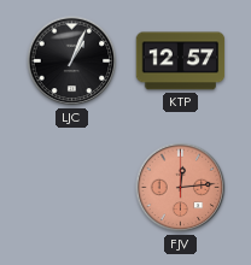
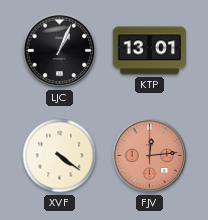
KTP: 12:57 -> 13:01
XVF: none -> 4:21
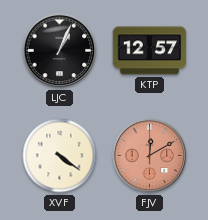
KTP: 13:01 -> 12:57
FJV: 12:14 -> 12:10
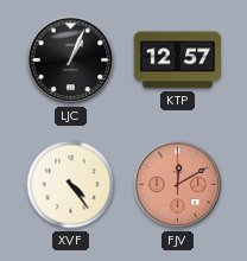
XVF: 4:21 -> 4:24
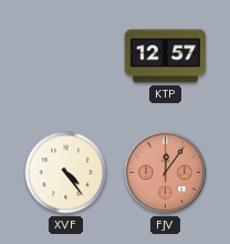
LJC: 1:04 -> none
FJV: 12:10 -> 12:06
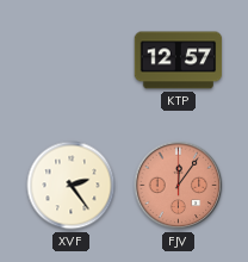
XVF: 4:24 -> 2:24
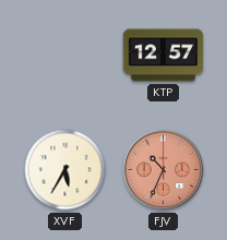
XVF: 2:24 -> 5:35
FJV: 12:06 -> 10:34
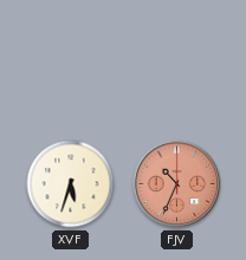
KTP: 12:57 -> none
XVF: 5:35 -> 5:33
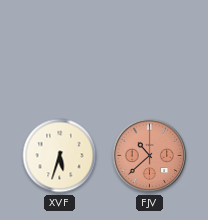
FJV: 10:34 -> 10:38
